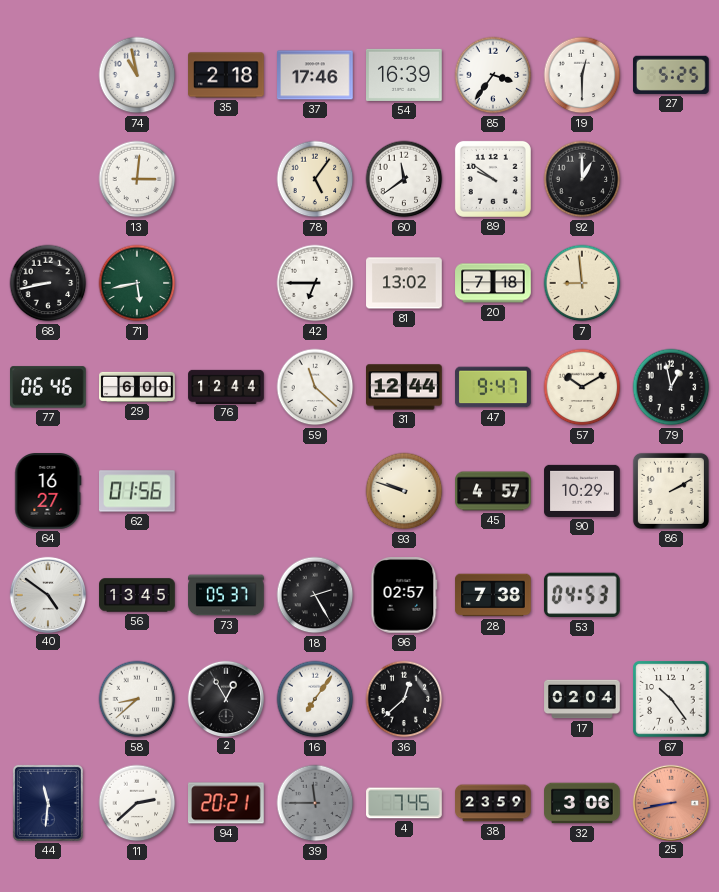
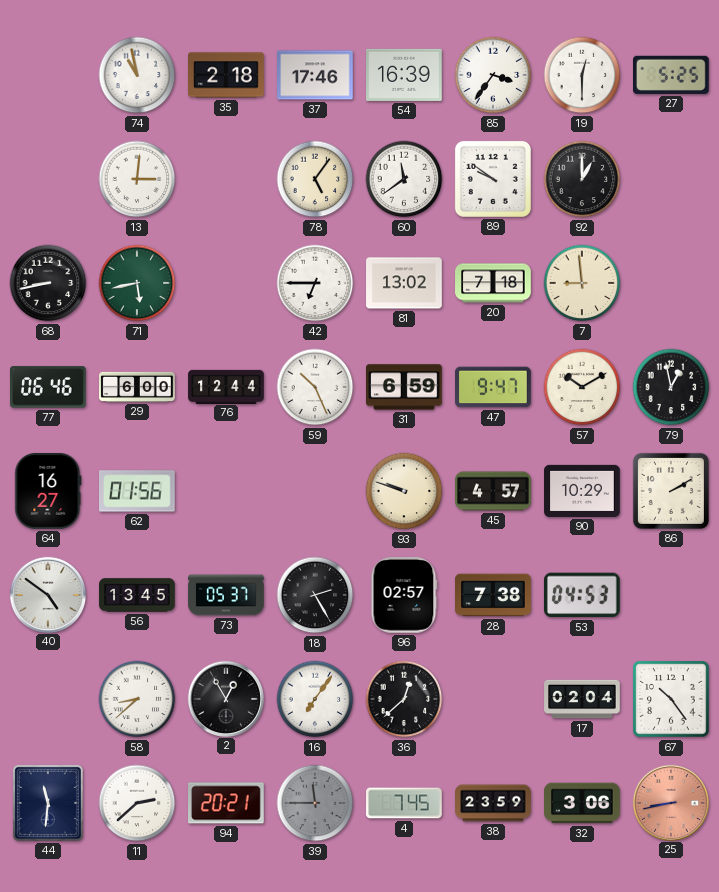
59: 11:22 -> 10:26
31: 12:44 -> 6:59
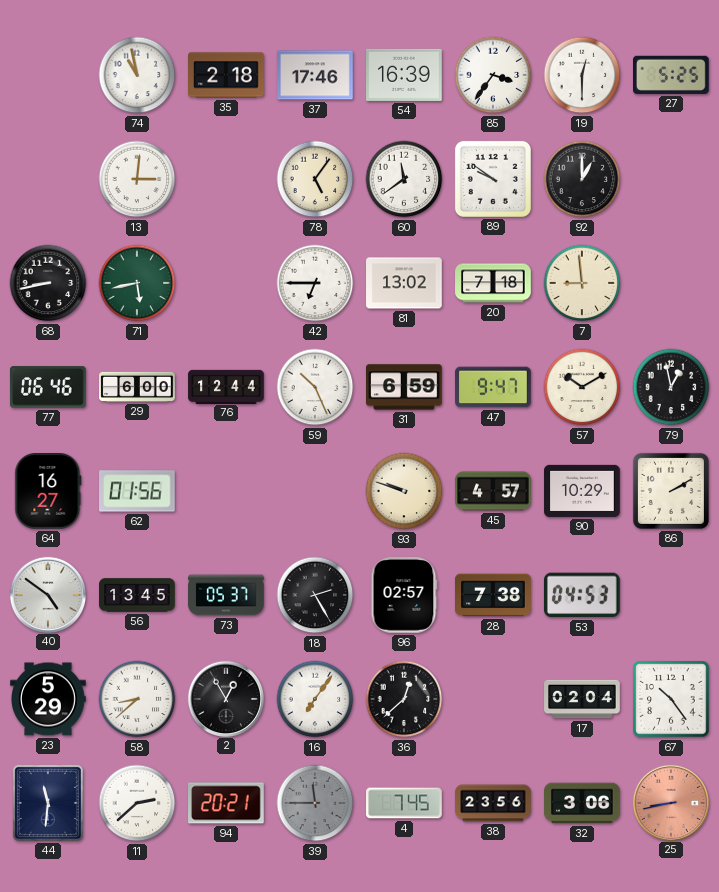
23: none -> 5:29
38: 23:59 -> 23:56
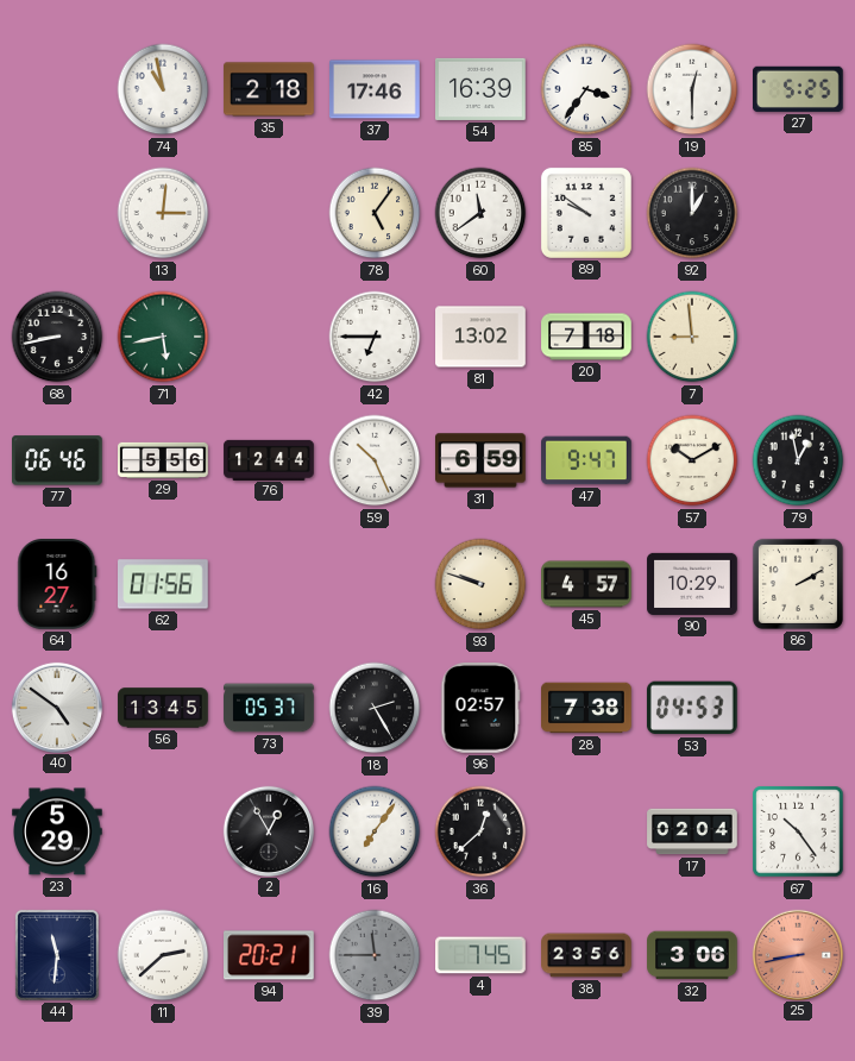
29: 6:00 -> 5:56
58: 8:38 -> none
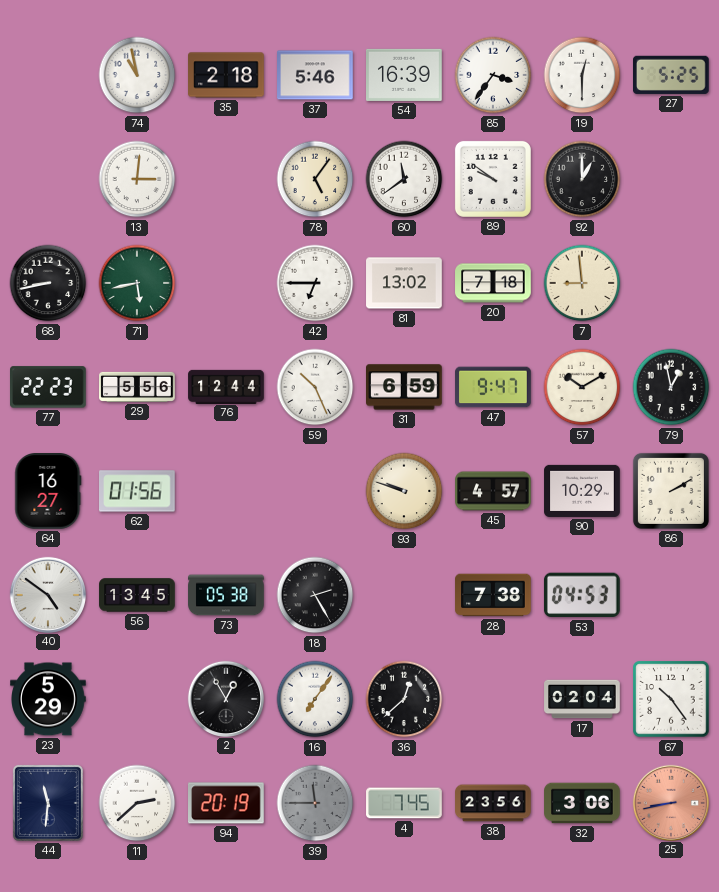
37: 17:46 -> 5:46
77: 06:46 -> 22:23
73: 05:37 -> 05:38
96: 02:57 -> none
94: 20:21 -> 20:19
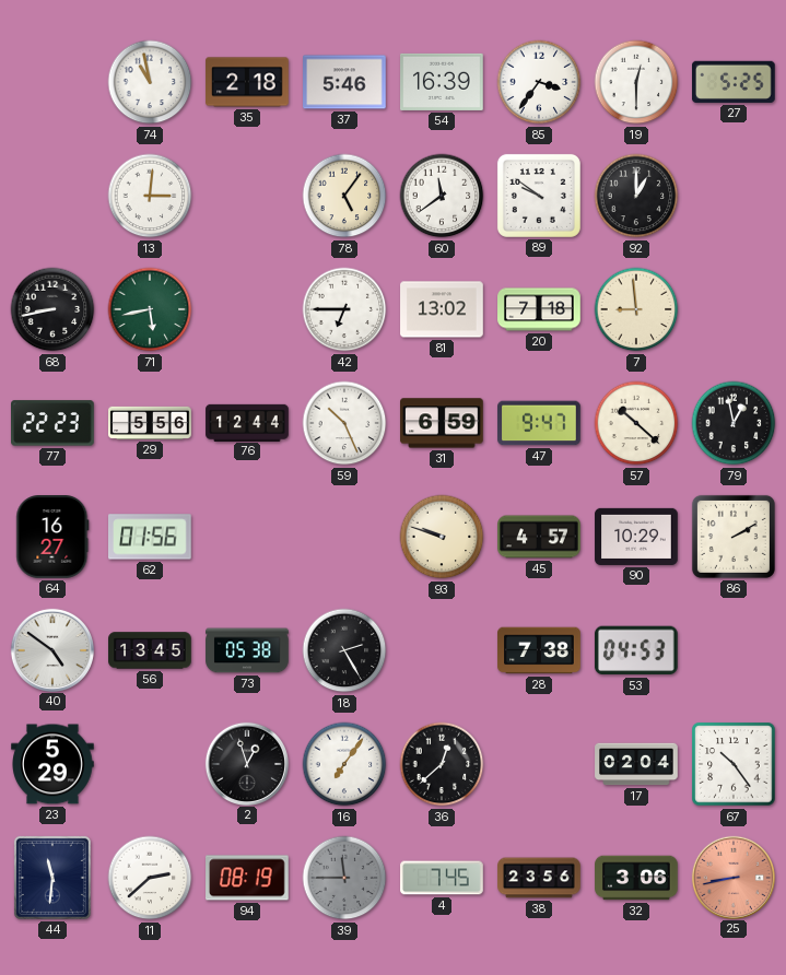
57: 10:10 -> 10:22
2: 12:55 -> 12:57
94: 20:19 -> 08:19
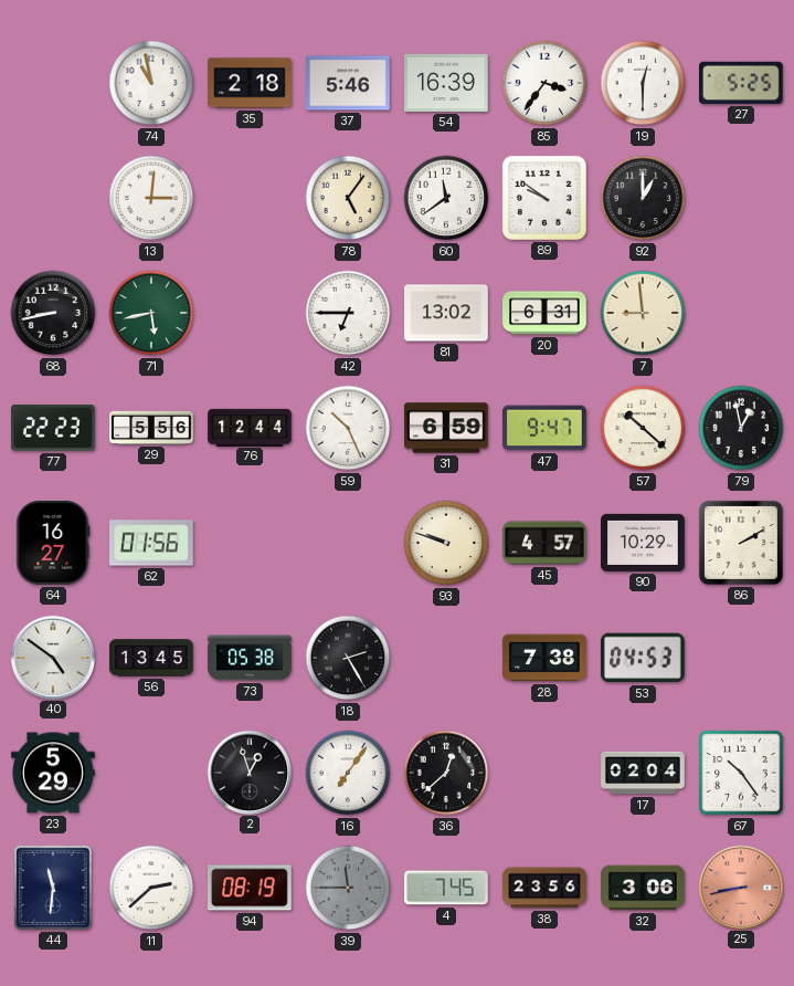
20: 7:18 -> 6:31
